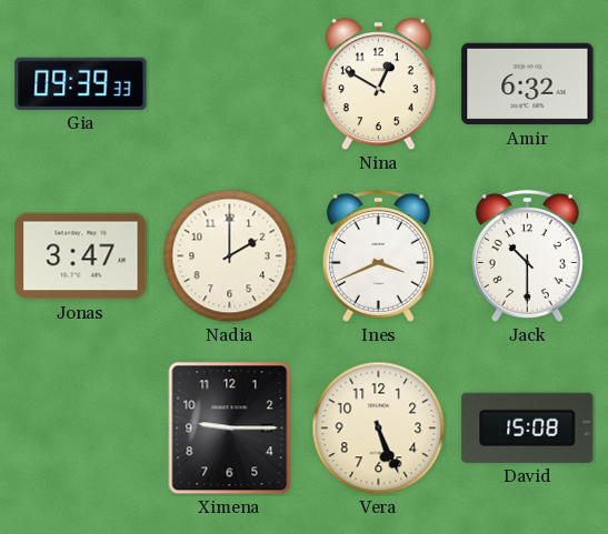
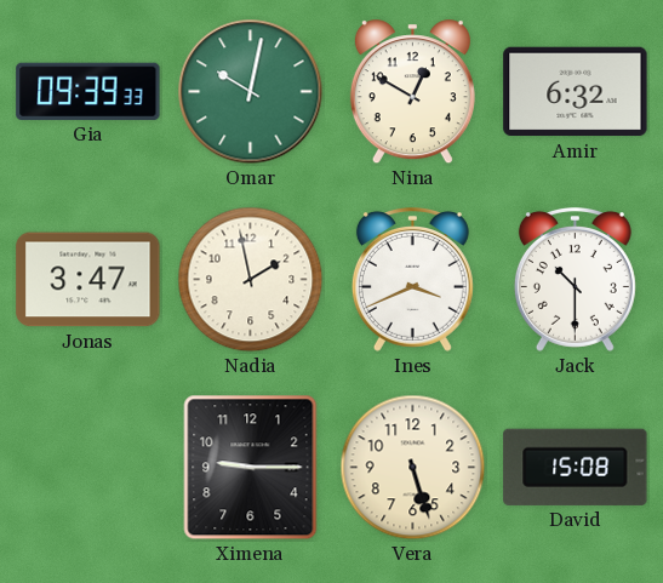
Omar: none -> 10:02
Nadia: 2:00 -> 1:58
Vera: 5:26 -> 5:27
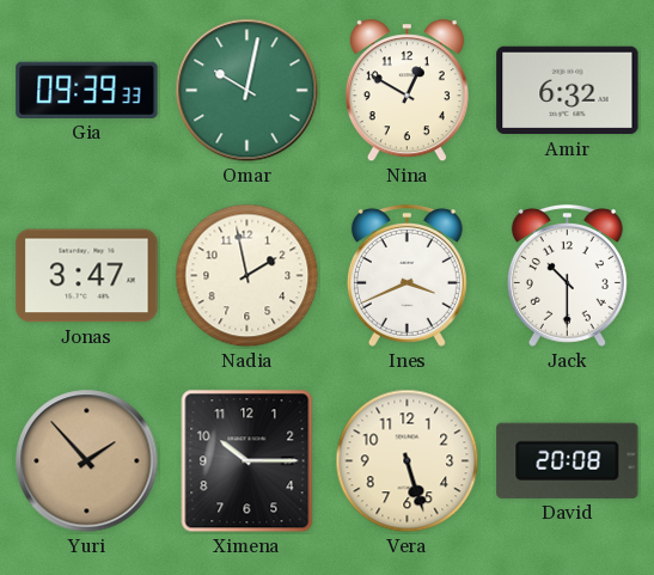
Yuri: none -> 1:53
Ximena: 9:15 -> 10:15
David: 15:08 -> 20:08
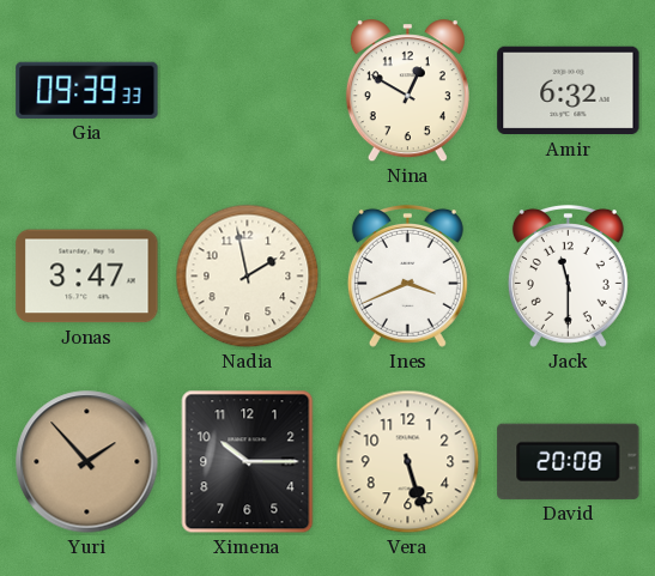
Omar: 10:02 -> none
Jack: 10:30 -> 11:30
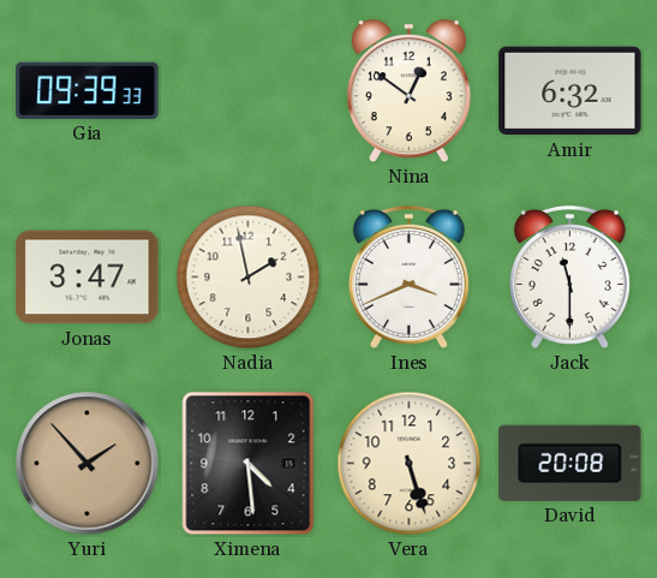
Nina: 12:50 -> 12:51
Ximena: 10:15 -> 4:29
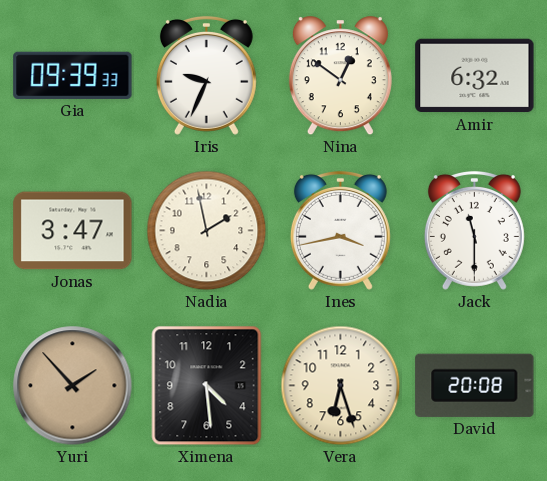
Iris: none -> 9:34
Ines: 3:41 -> 3:43
Vera: 5:27 -> 6:27
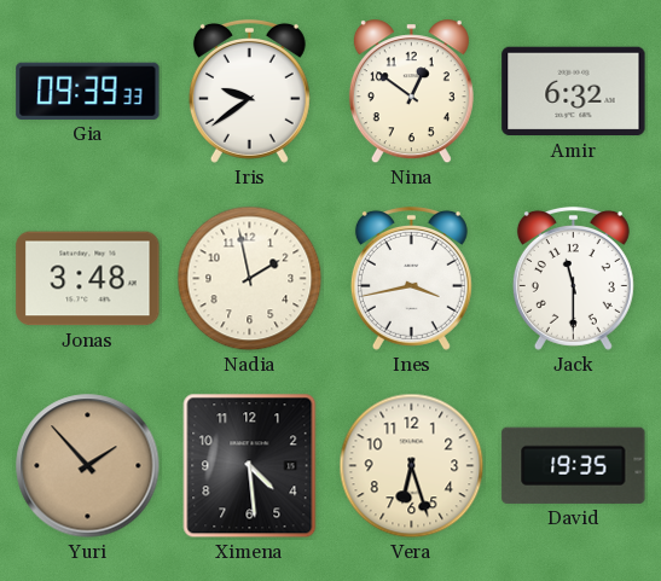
Iris: 9:34 -> 9:39
Jonas: 3:47 -> 3:48
David: 20:08 -> 19:35
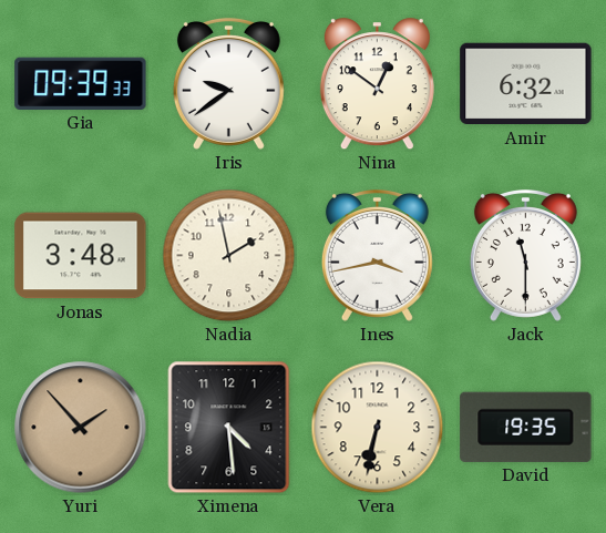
Vera: 6:27 -> 6:32
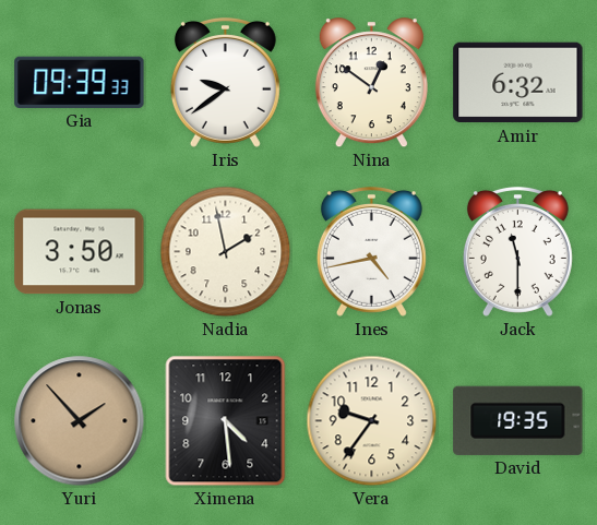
Jonas: 3:48 -> 3:50
Ines: 3:43 -> 4:43
Vera: 6:32 -> 9:36
